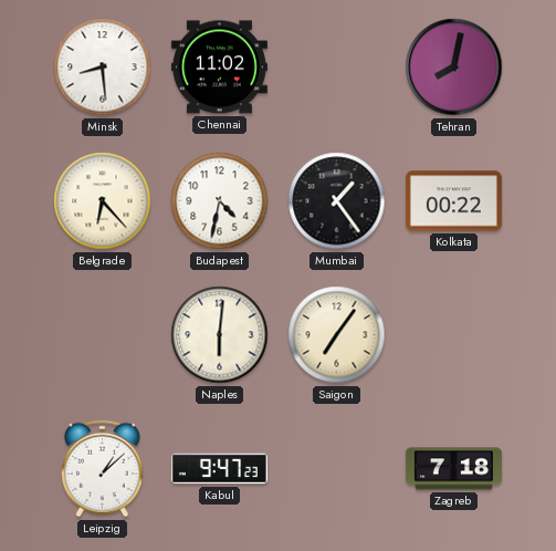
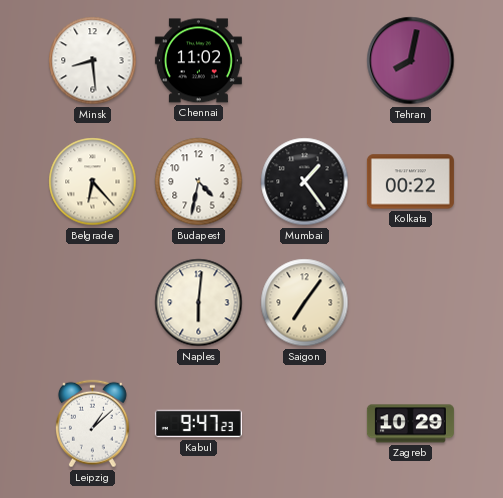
Zagreb: 7:18 -> 10:29
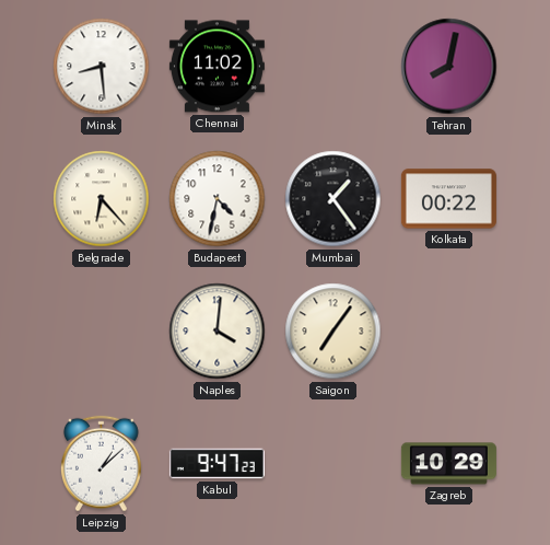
Naples: 6:01 -> 4:01
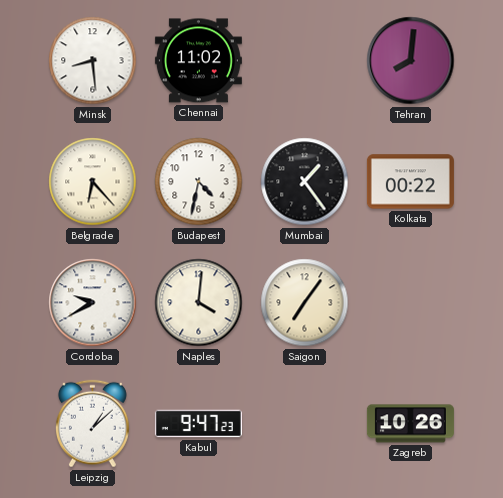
Tehran: 8:02 -> 8:01
Cordoba: none -> 9:40
Zagreb: 10:29 -> 10:26
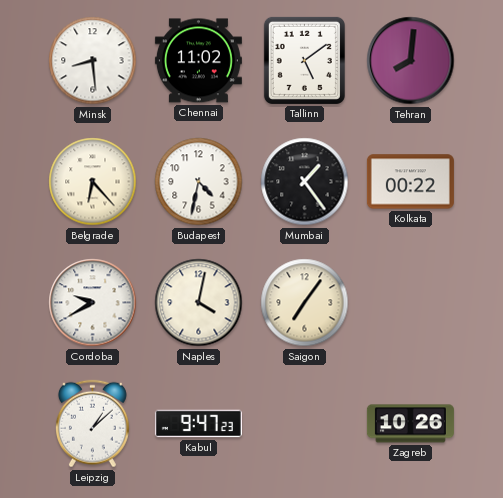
Tallinn: none -> 5:09
Naples: 4:01 -> 4:02
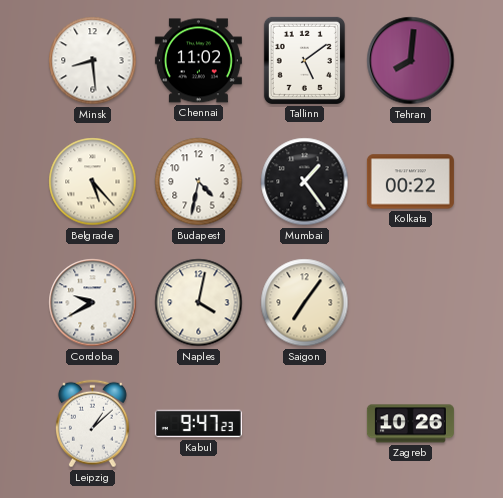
Belgrade: 6:23 -> 5:23
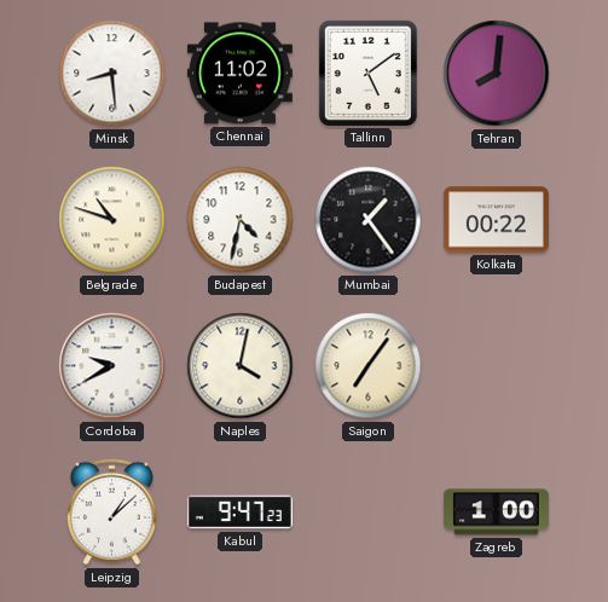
Belgrade: 5:23 -> 10:48
Zagreb: 10:26 -> 1:00
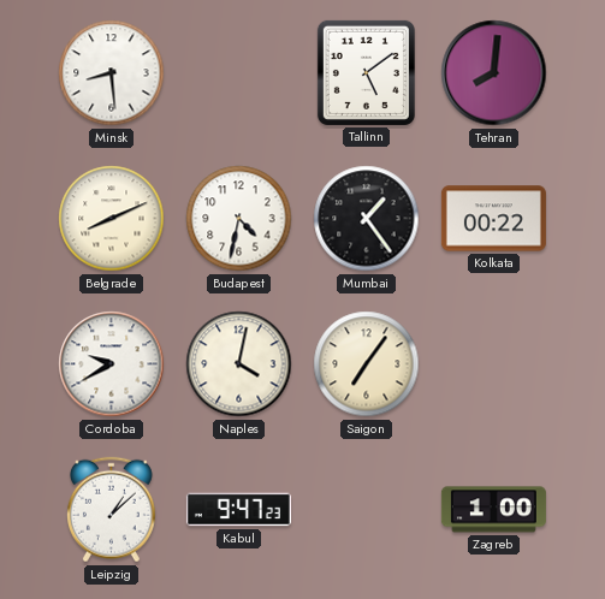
Chennai: 11:02 -> none
Belgrade: 10:48 -> 8:11
